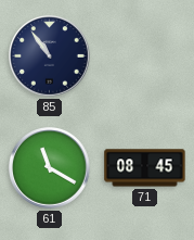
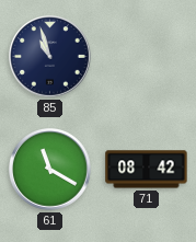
85: 10:54 -> 10:57
71: 08:45 -> 08:42
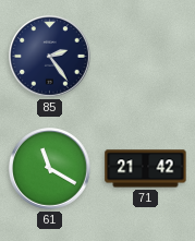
85: 10:57 -> 2:24
71: 08:42 -> 21:42
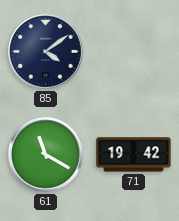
85: 2:24 -> 4:09
71: 21:42 -> 19:42
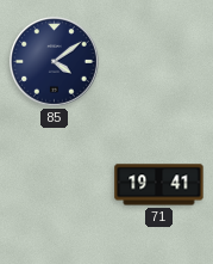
61: 11:20 -> none
71: 19:42 -> 19:41
